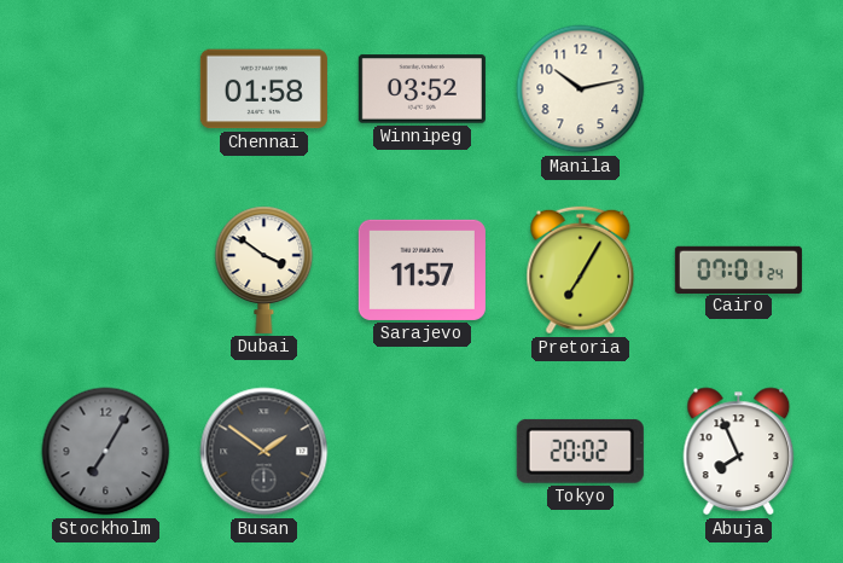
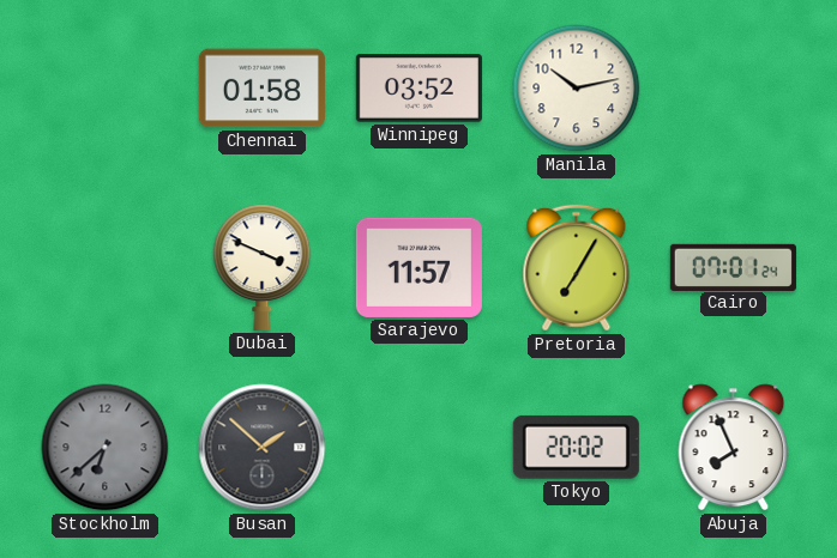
Dubai: 3:51 -> 3:49
Stockholm: 7:05 -> 6:38
Busan: 1:51 -> 1:52
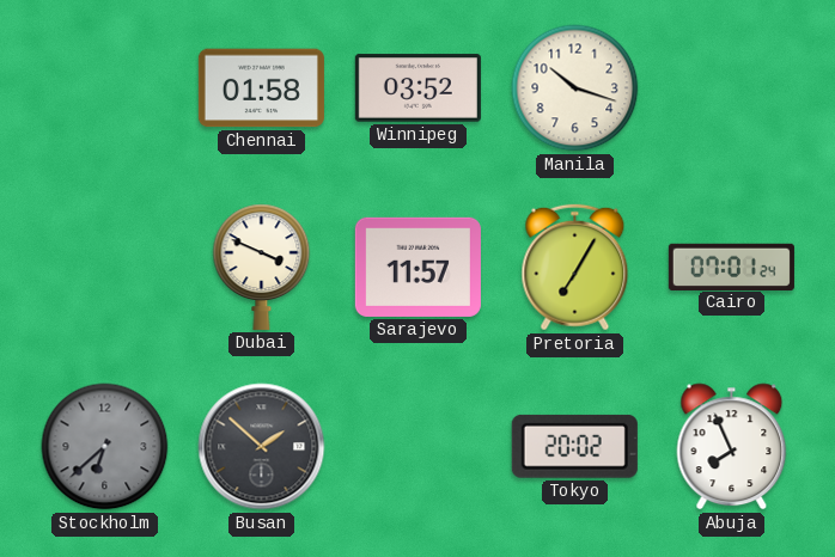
Manila: 10:13 -> 10:18
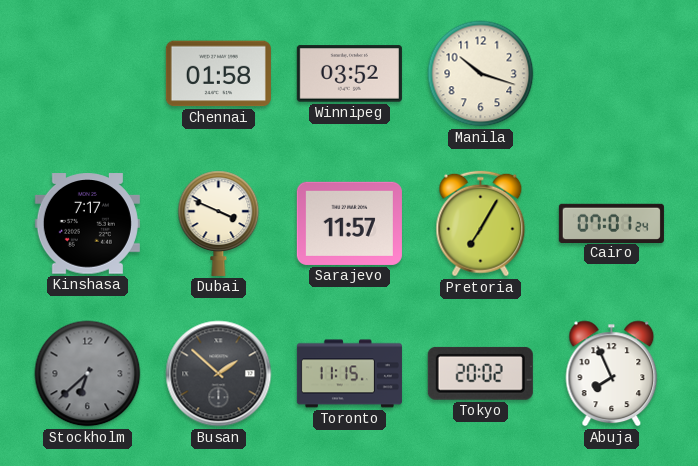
Kinshasa: none -> 7:17
Toronto: none -> 11:15
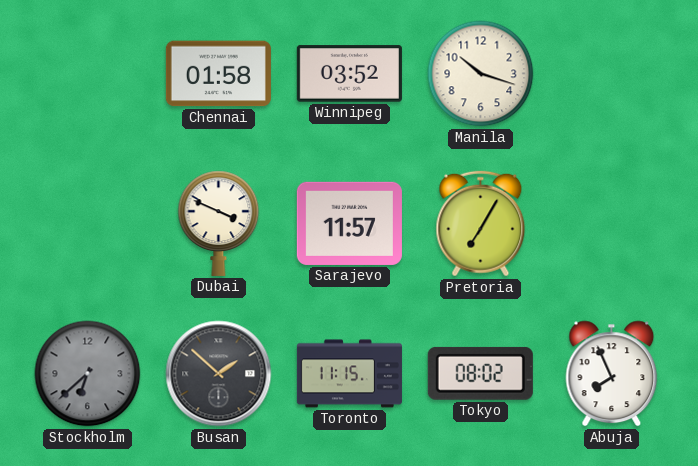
Kinshasa: 7:17 -> none
Cairo: 07:01 -> none
Tokyo: 20:02 -> 08:02
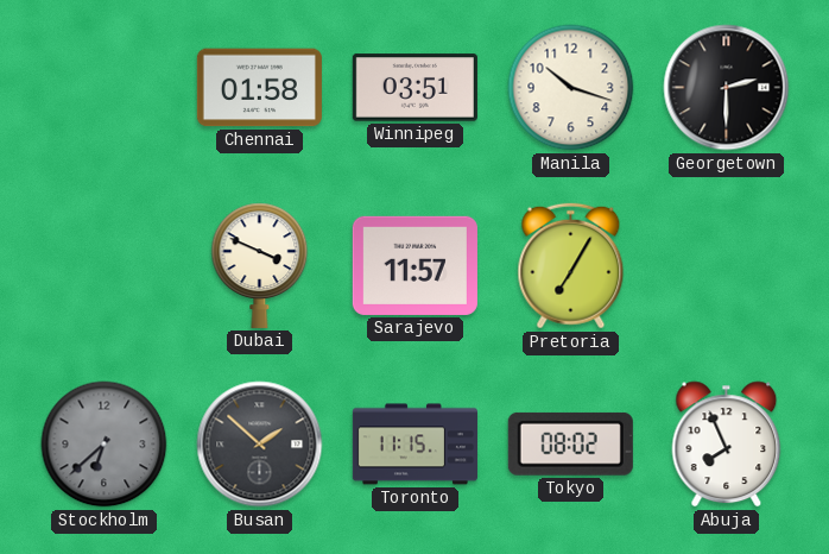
Winnipeg: 03:52 -> 03:51
Georgetown: none -> 2:30
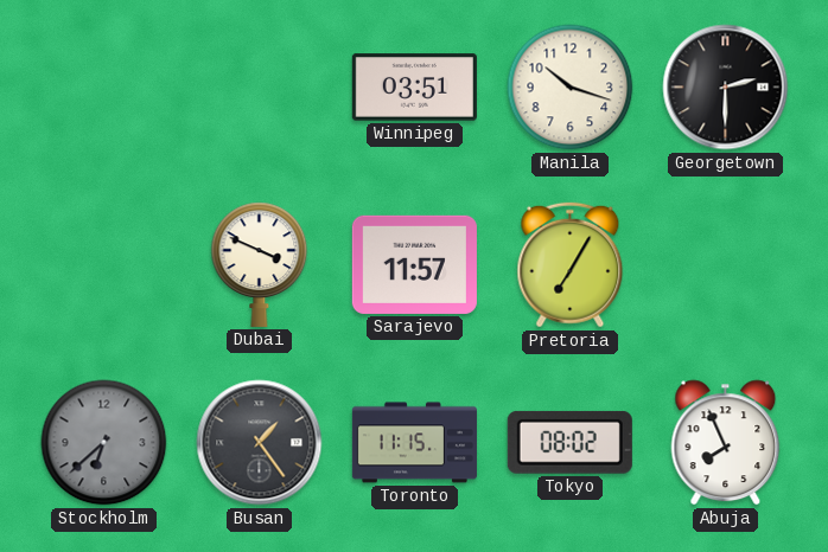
Chennai: 01:58 -> none
Busan: 1:52 -> 1:24
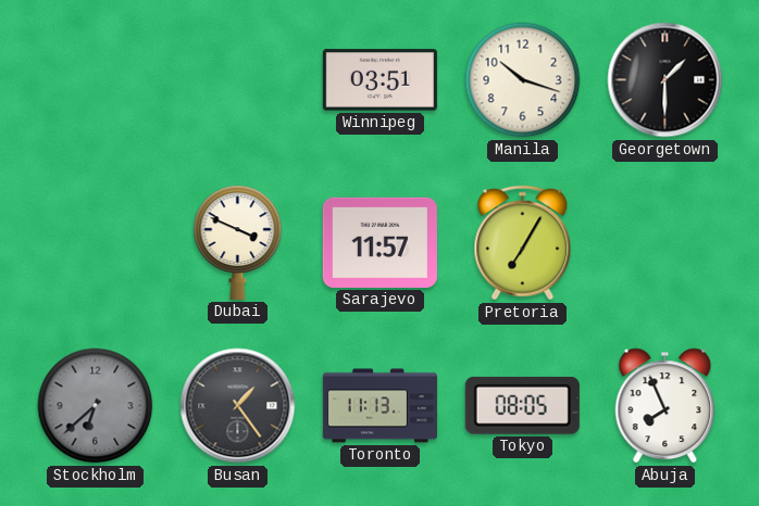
Georgetown: 2:30 -> 1:30
Toronto: 11:15 -> 11:13
Tokyo: 08:02 -> 08:05
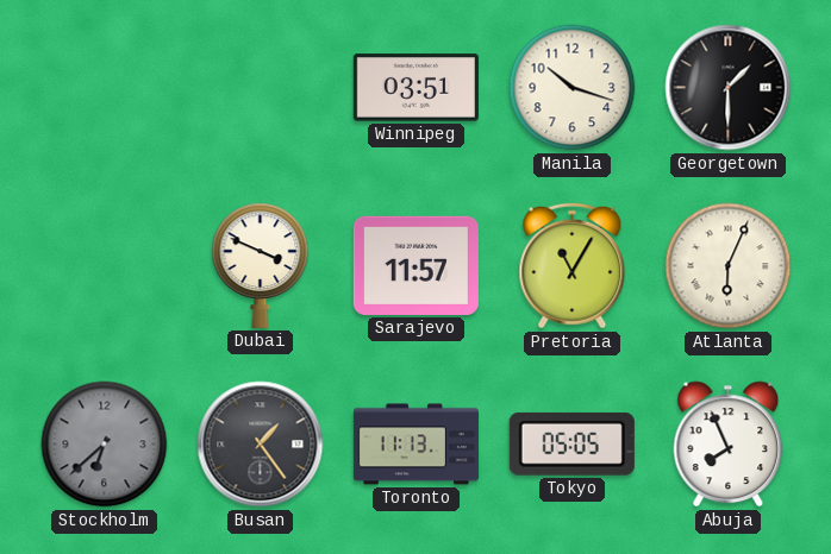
Pretoria: 7:05 -> 11:05
Atlanta: none -> 6:04
Tokyo: 08:05 -> 05:05
